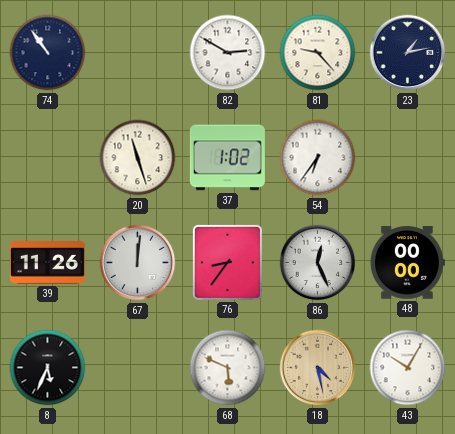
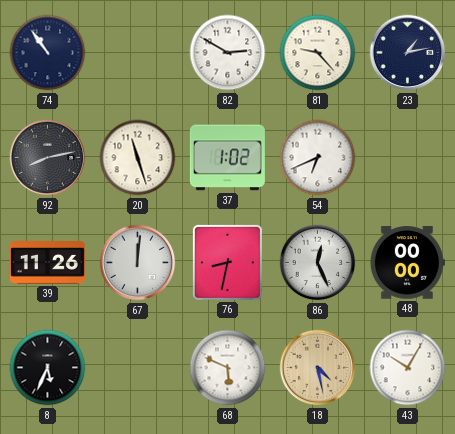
92: none -> 8:13
54: 6:36 -> 6:41
76: 8:36 -> 8:32
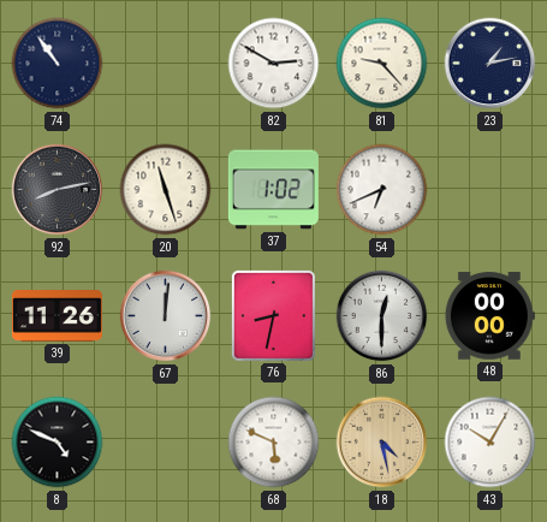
86: 12:26 -> 12:30
8: 5:34 -> 4:49
